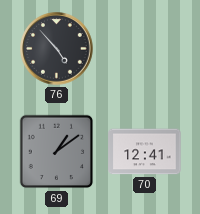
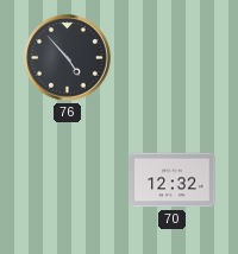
69: 1:09 -> none
70: 12:41 -> 12:32
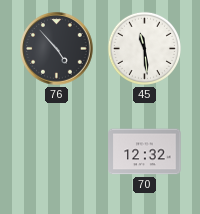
45: none -> 11:29
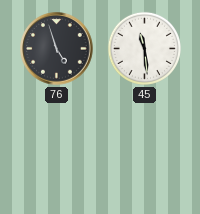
76: 4:53 -> 4:57
70: 12:32 -> none
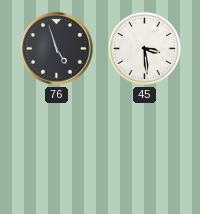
45: 11:29 -> 3:29
